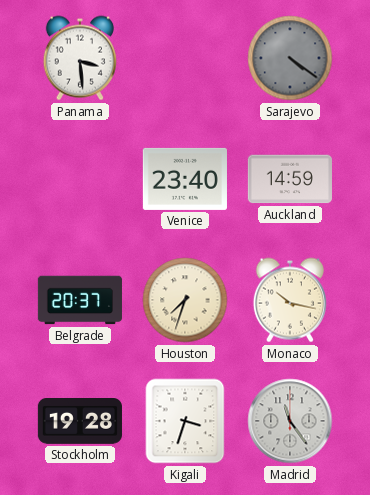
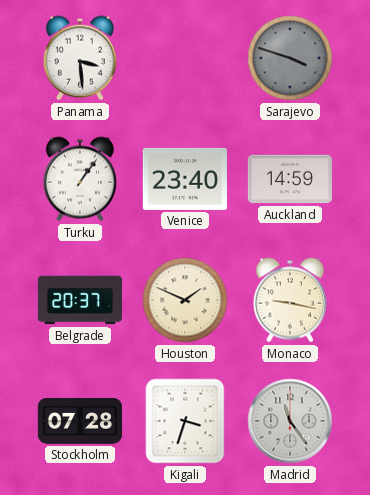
Sarajevo: 4:21 -> 3:48
Turku: none -> 1:06
Houston: 7:33 -> 1:49
Monaco: 10:17 -> 9:17
Stockholm: 19:28 -> 07:28
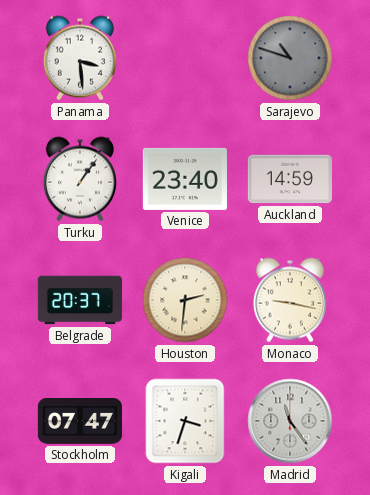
Sarajevo: 3:48 -> 10:48
Houston: 1:49 -> 2:31
Stockholm: 07:28 -> 07:47
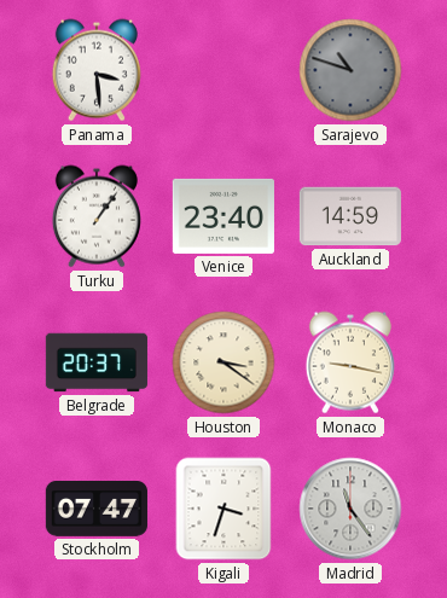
Houston: 2:31 -> 3:21
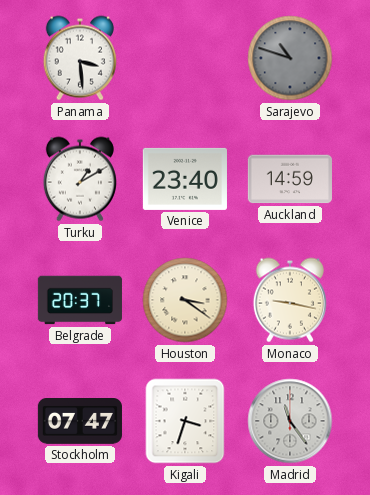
Turku: 1:06 -> 1:10
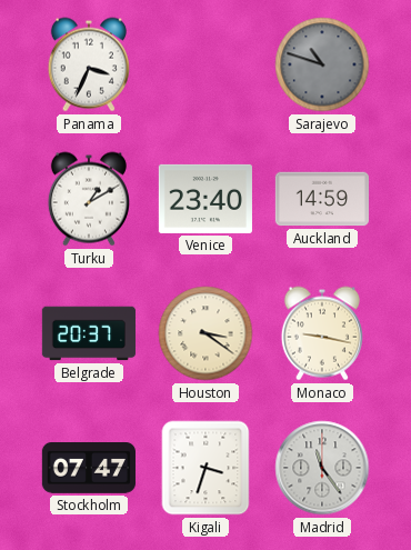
Panama: 3:29 -> 3:34
